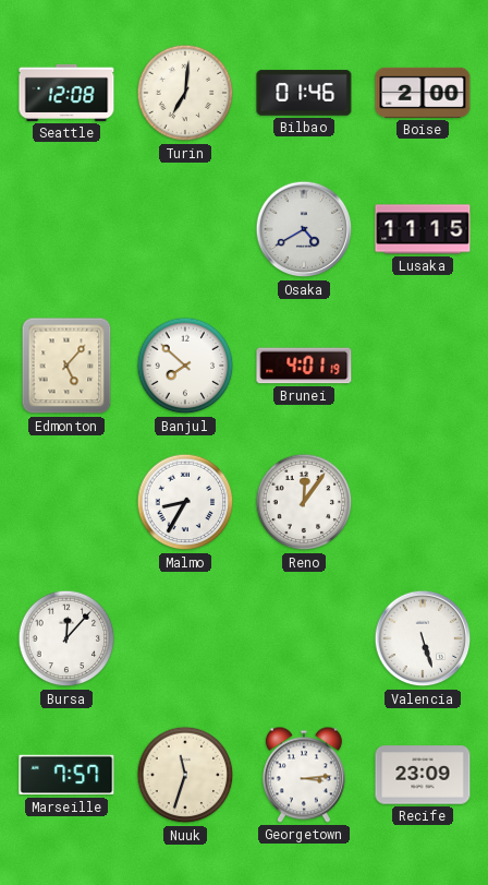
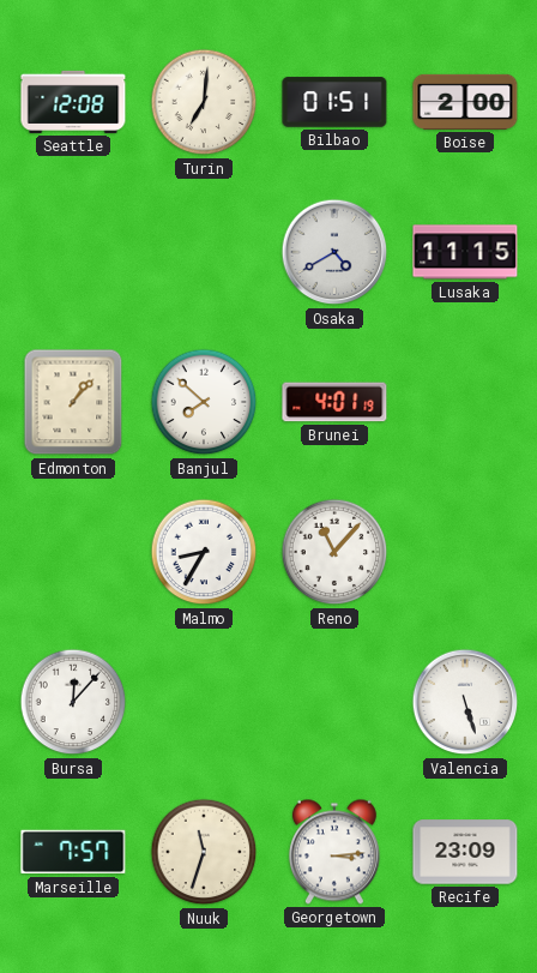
Bilbao: 01:46 -> 01:51
Edmonton: 5:07 -> 1:07
Reno: 12:06 -> 11:07
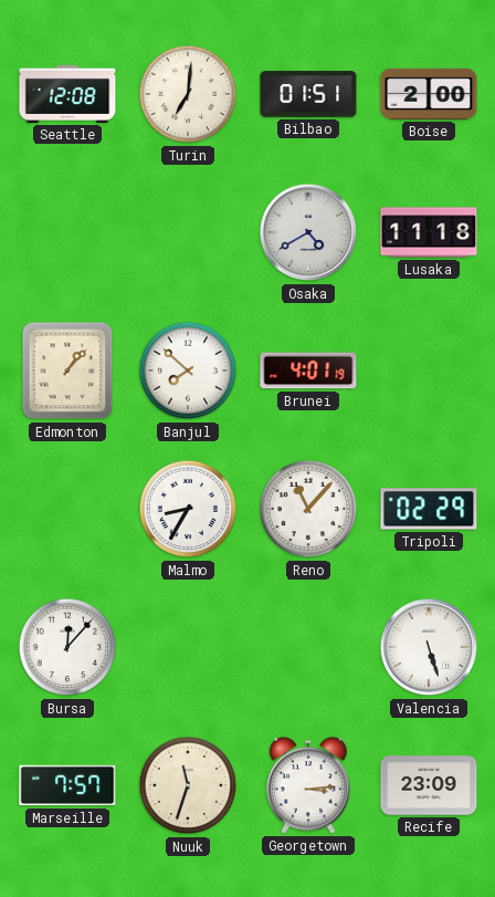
Lusaka: 11:15 -> 11:18
Tripoli: none -> 02:29
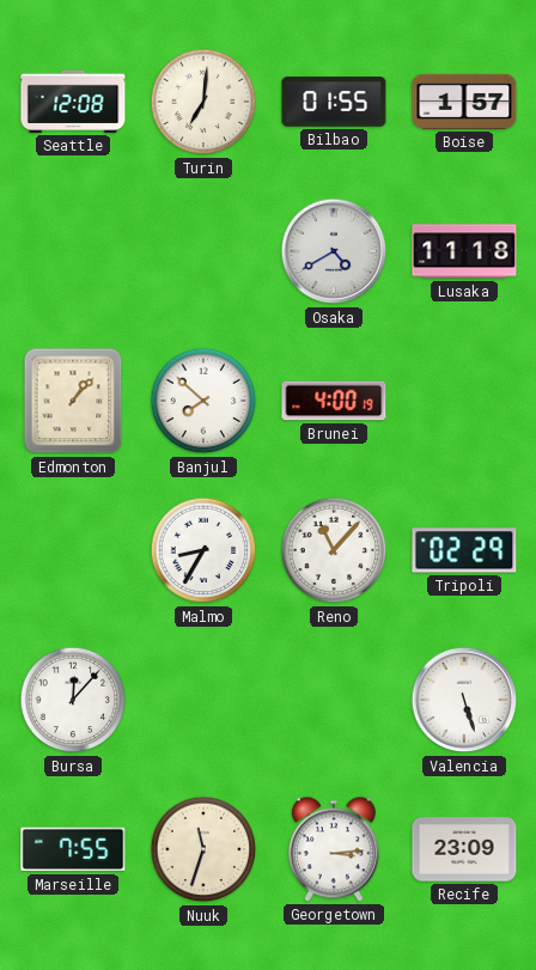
Bilbao: 01:51 -> 01:55
Boise: 2:00 -> 1:57
Brunei: 4:01 -> 4:00
Marseille: 7:57 -> 7:55
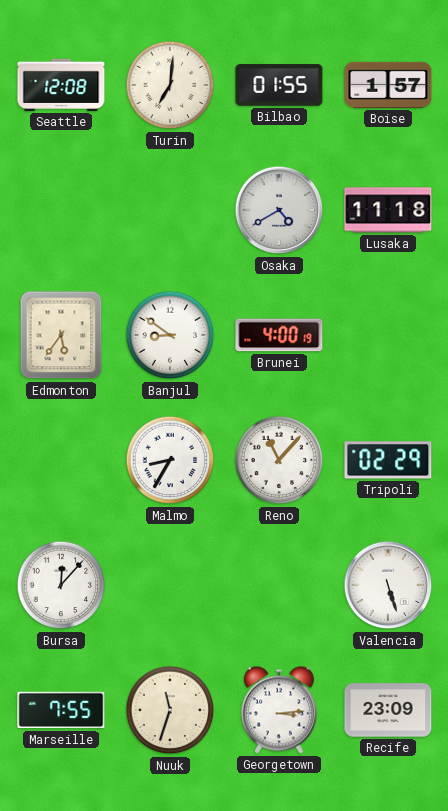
Edmonton: 1:07 -> 5:36
Banjul: 7:52 -> 8:51
